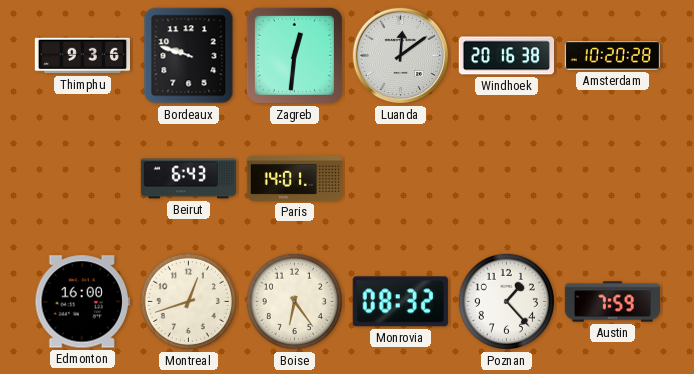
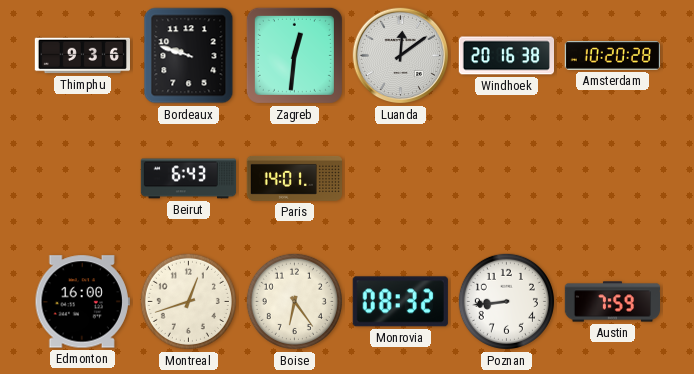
Poznan: 1:23 -> 8:44
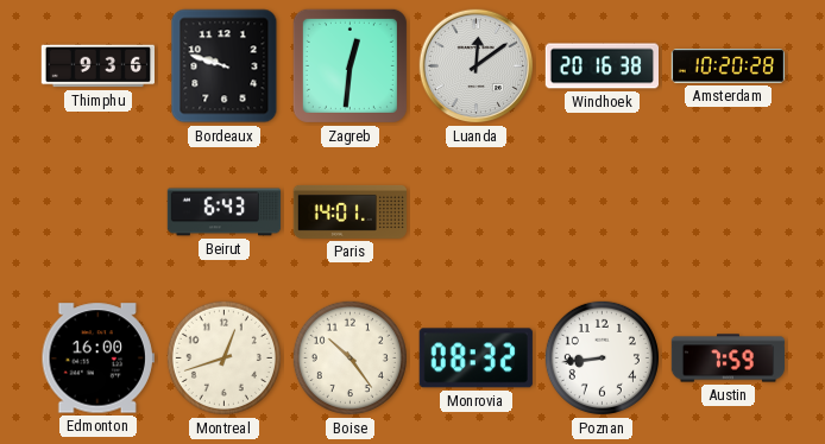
Boise: 6:24 -> 10:24
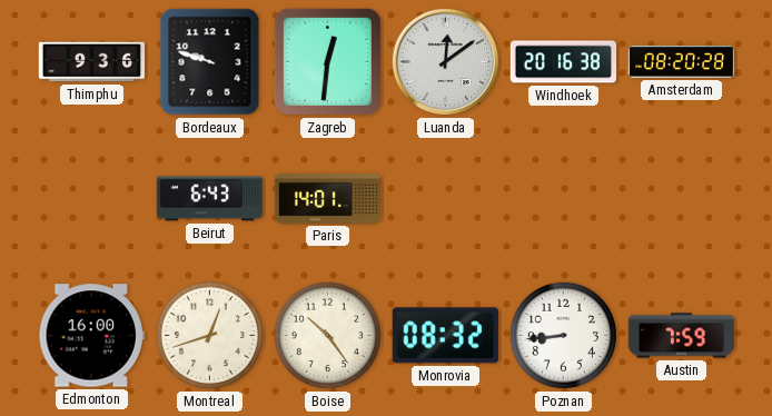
Amsterdam: 10:20 -> 08:20
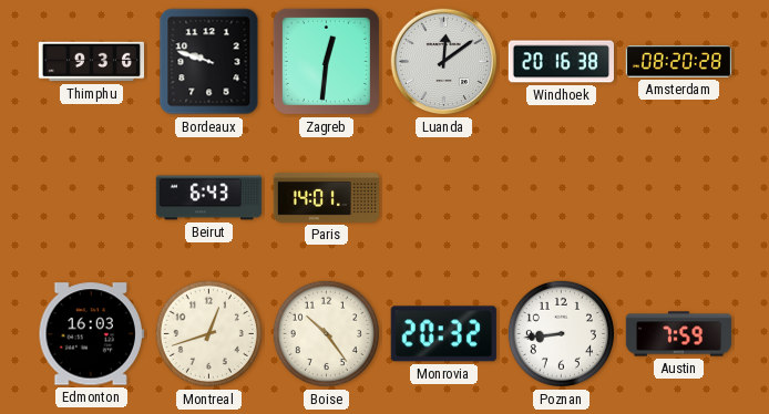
Edmonton: 16:00 -> 16:03
Monrovia: 08:32 -> 20:32
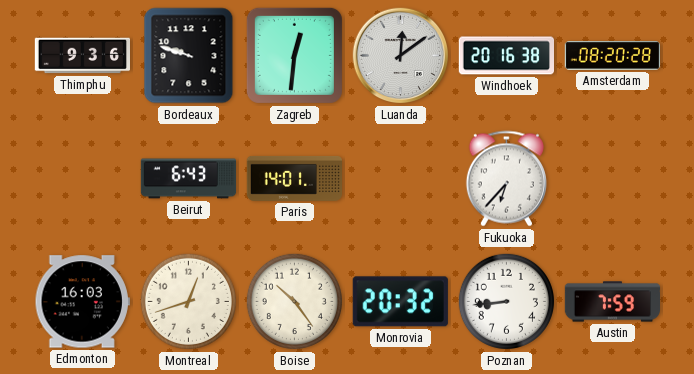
Fukuoka: none -> 6:37
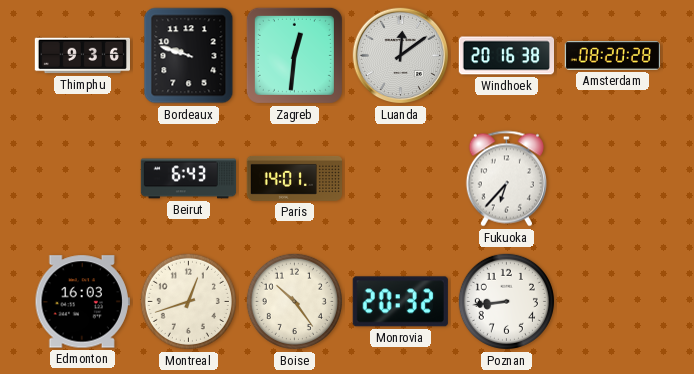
Austin: 7:59 -> none
